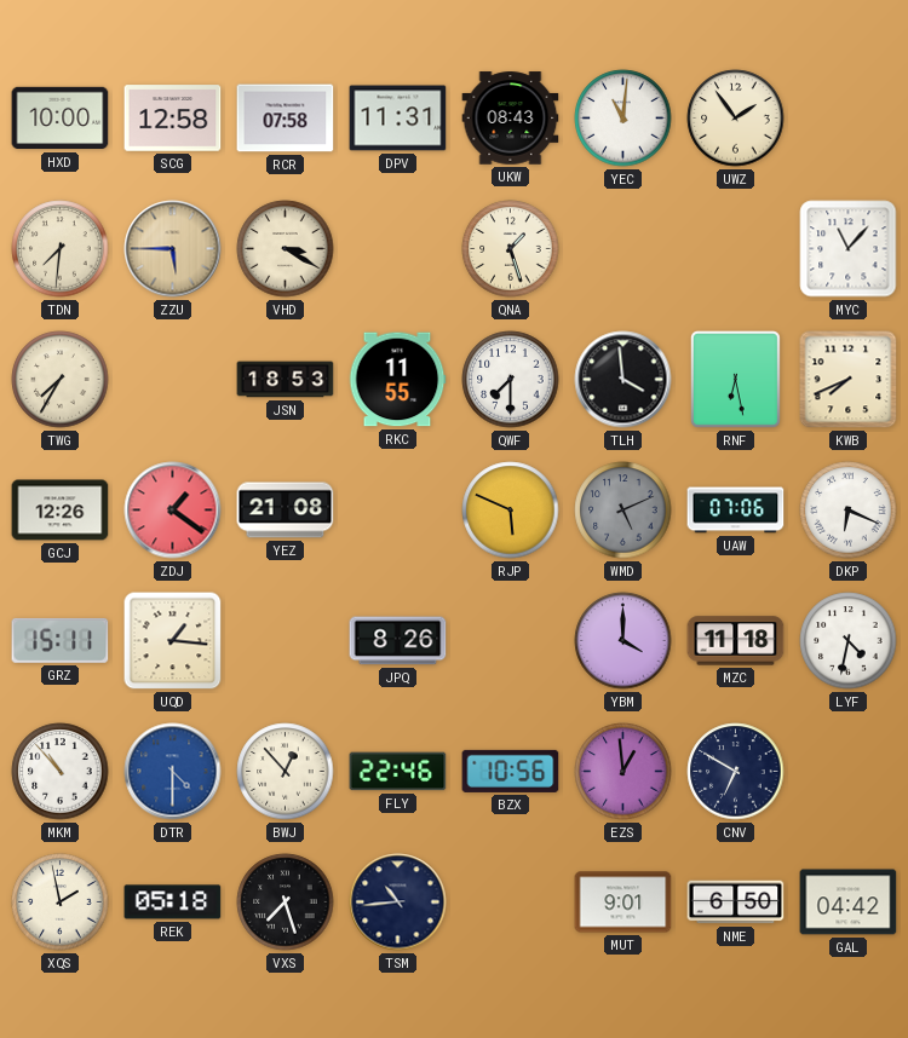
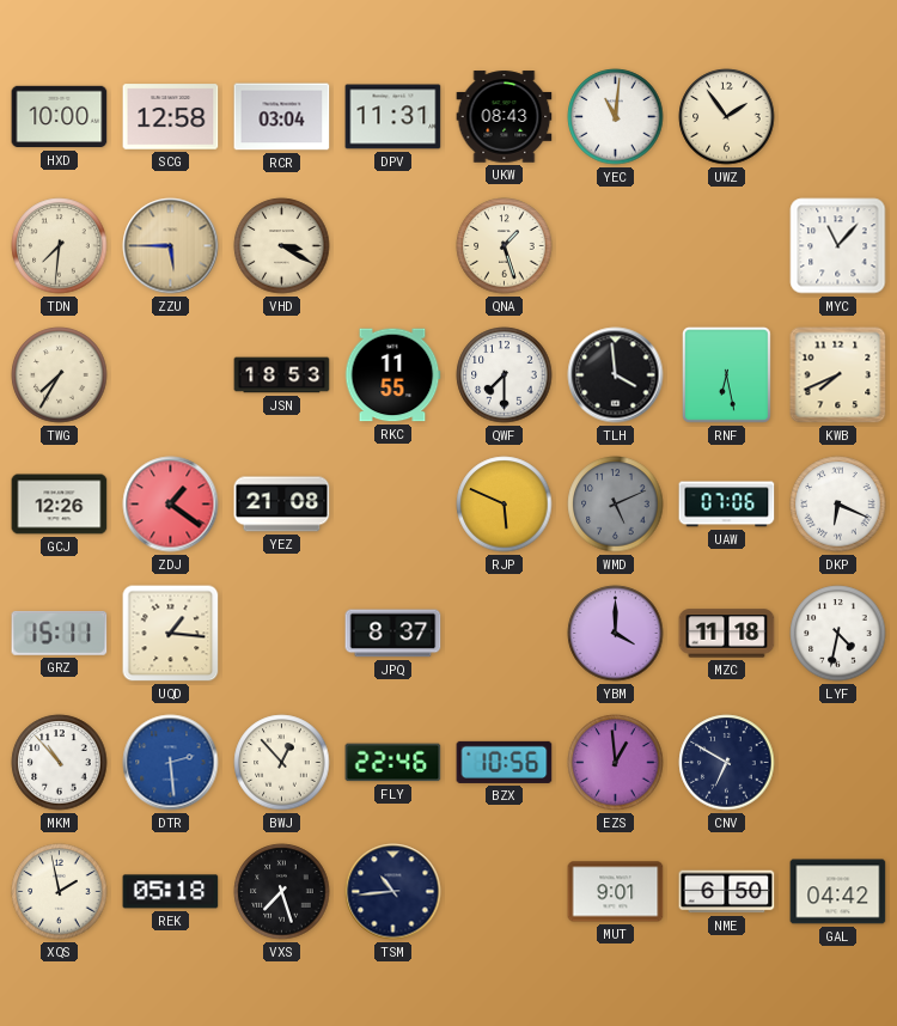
RCR: 07:58 -> 03:04
JPQ: 8:26 -> 8:37
DTR: 4:30 -> 2:29
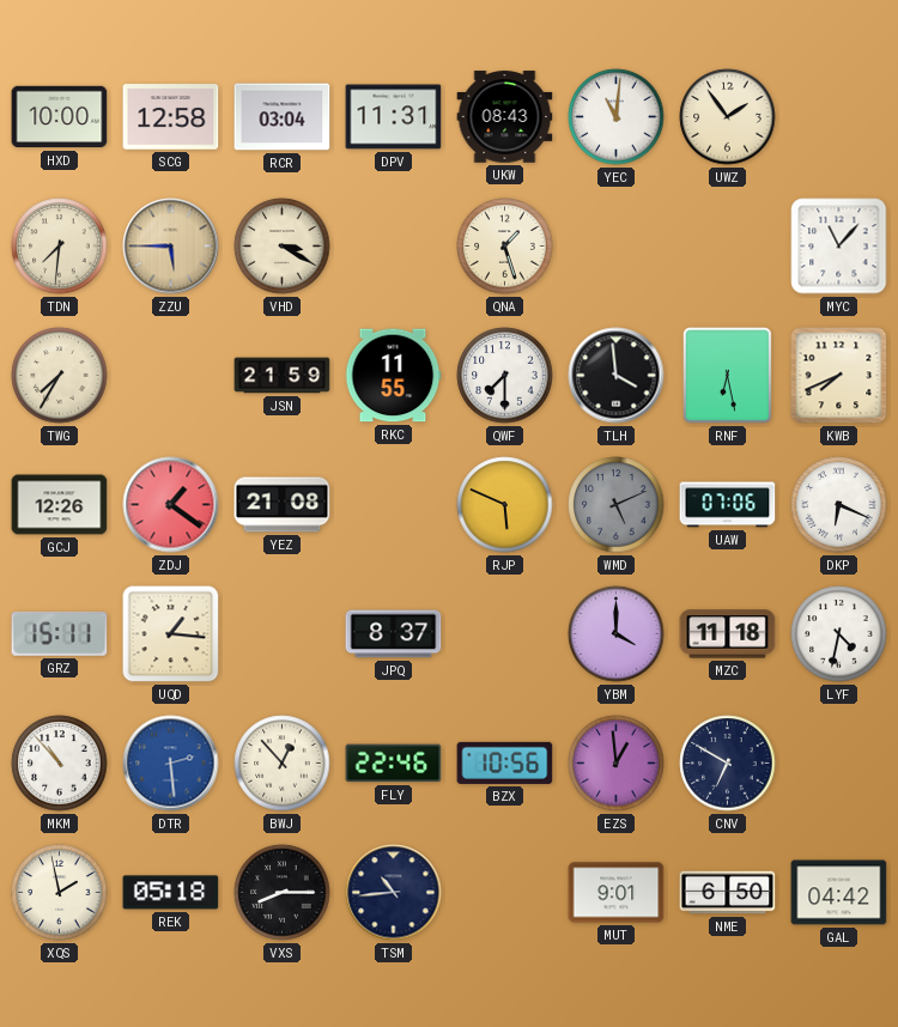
JSN: 18:53 -> 21:59
VXS: 7:27 -> 8:15
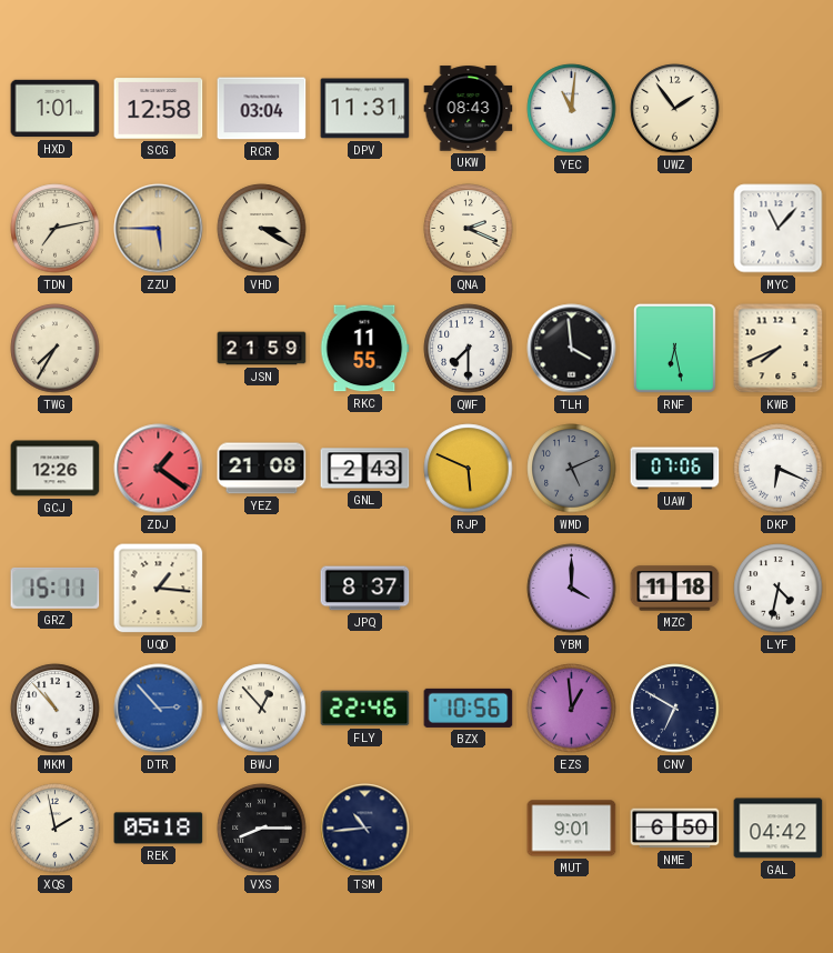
HXD: 10:00 -> 1:01
TDN: 7:31 -> 7:13
QNA: 1:27 -> 2:19
GNL: none -> 2:43
DTR: 2:29 -> 2:53
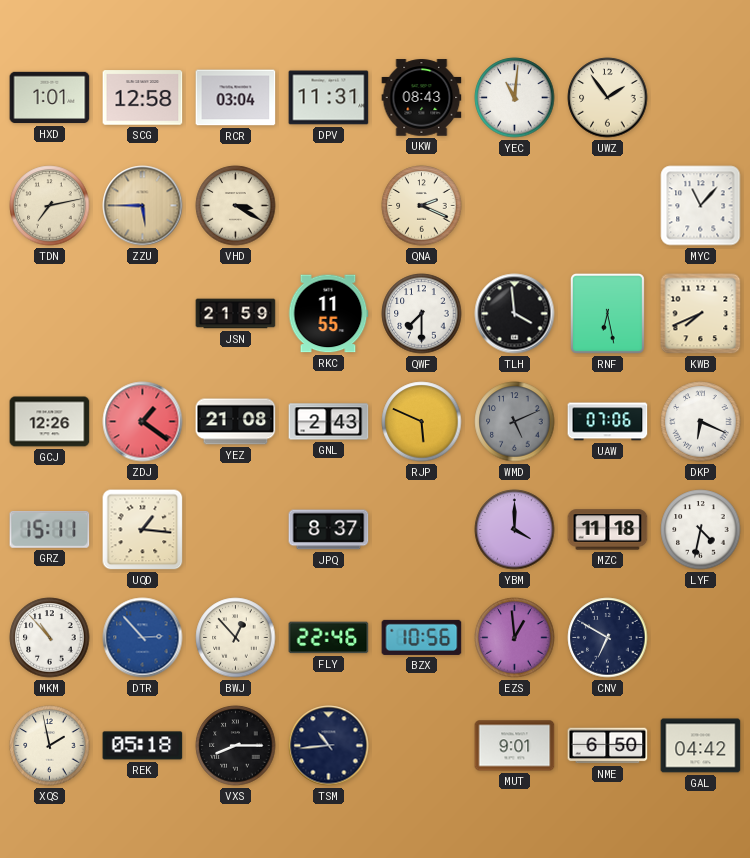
TWG: 7:35 -> none
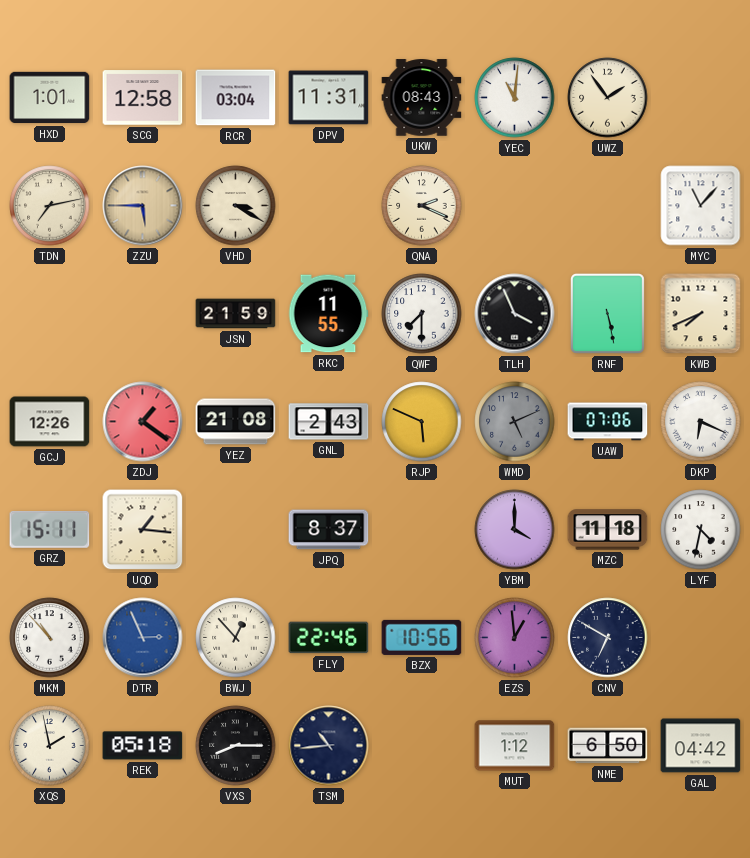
TLH: 3:59 -> 3:56
RNF: 6:28 -> 5:28
DTR: 2:53 -> 2:56
MUT: 9:01 -> 1:12
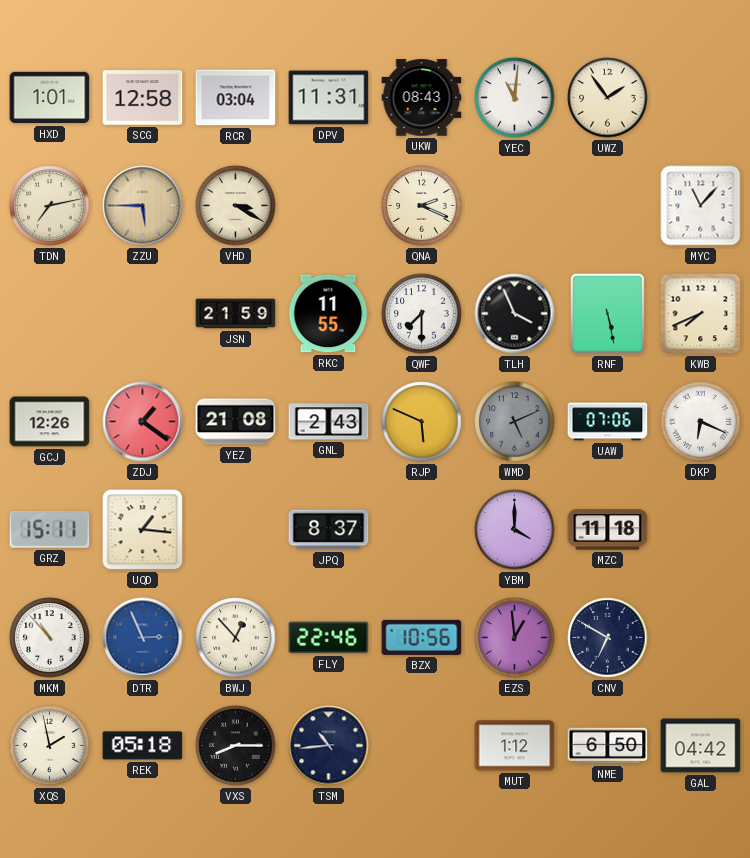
LYF: 4:32 -> none
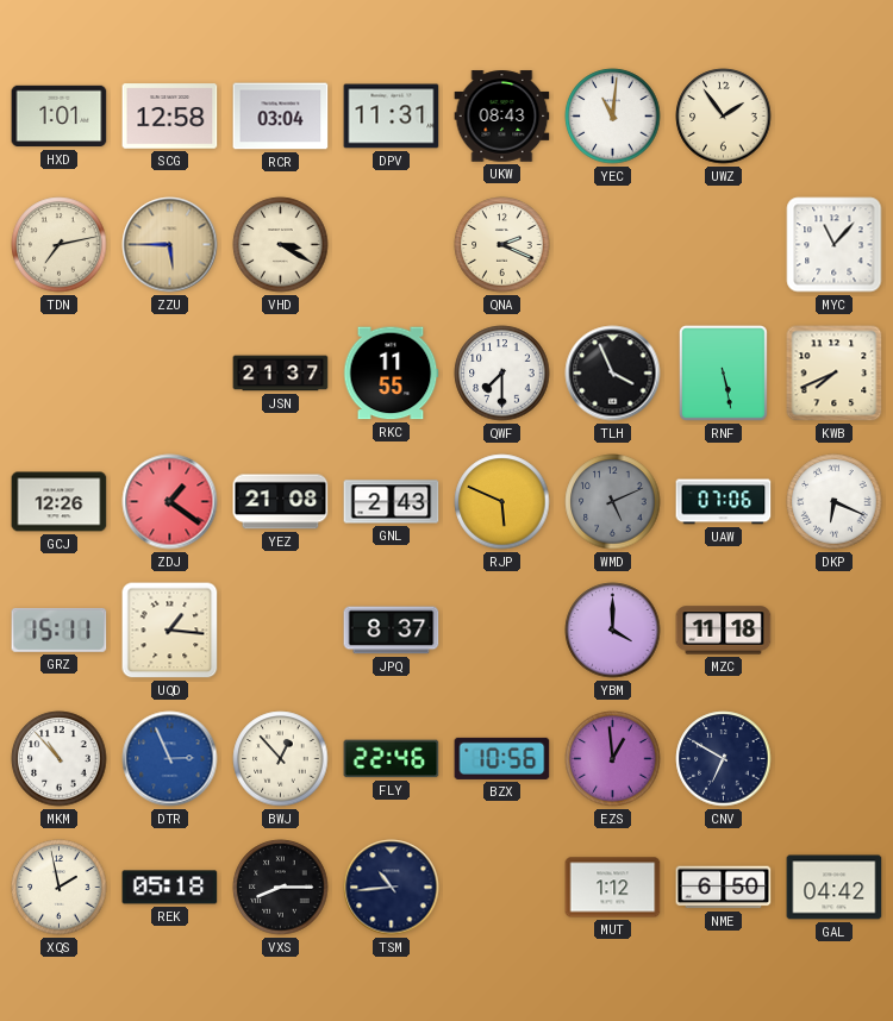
JSN: 21:59 -> 21:37
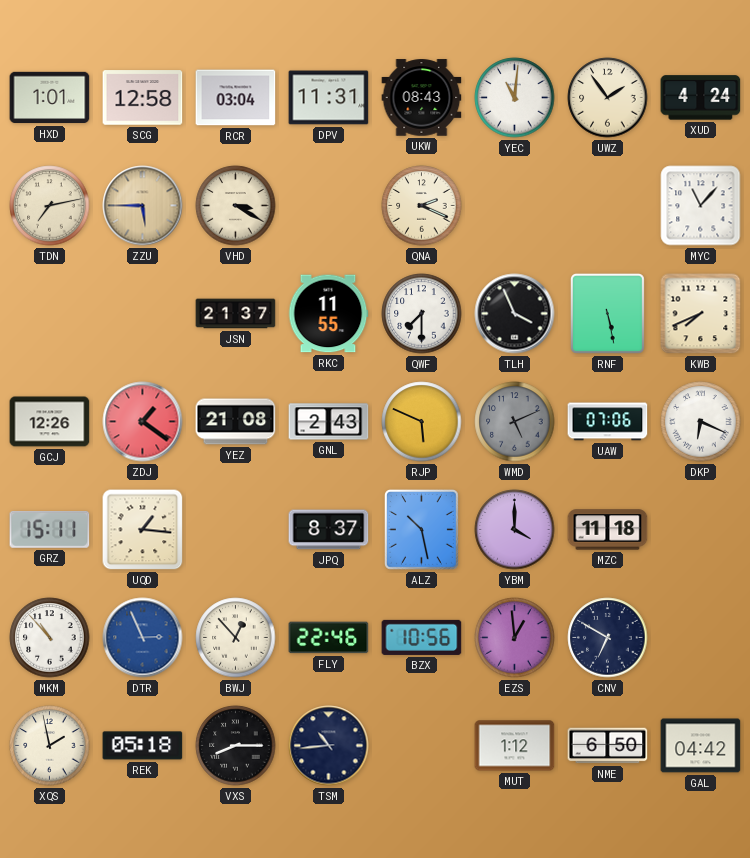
XUD: none -> 4:24
ALZ: none -> 10:28
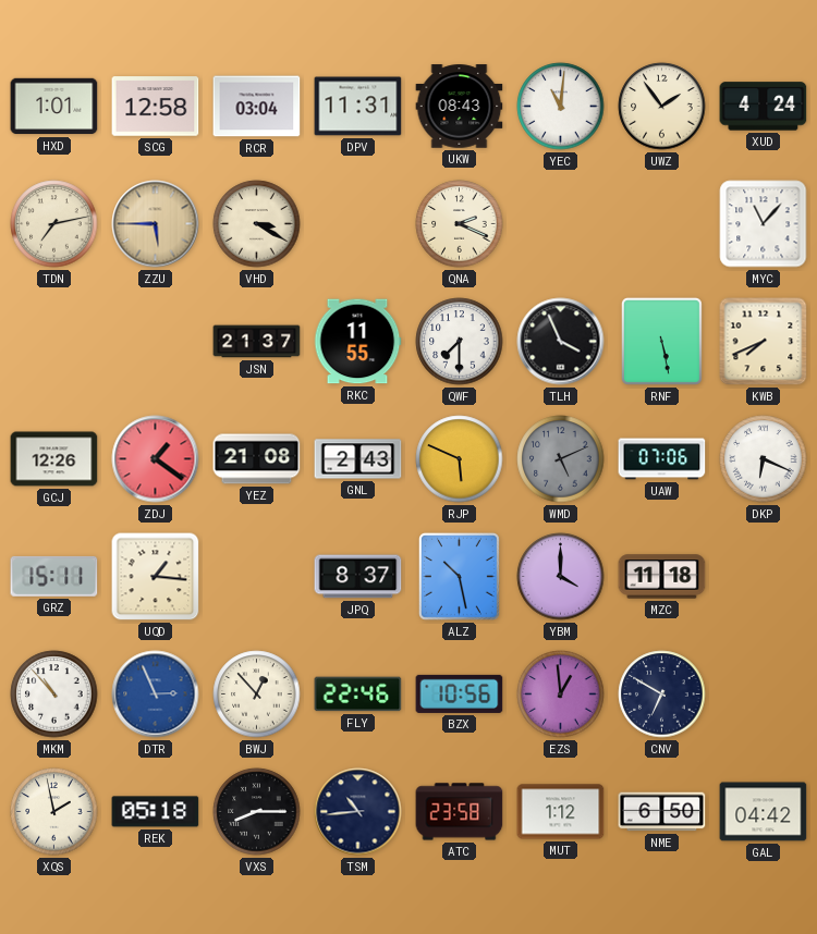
ATC: none -> 23:58
